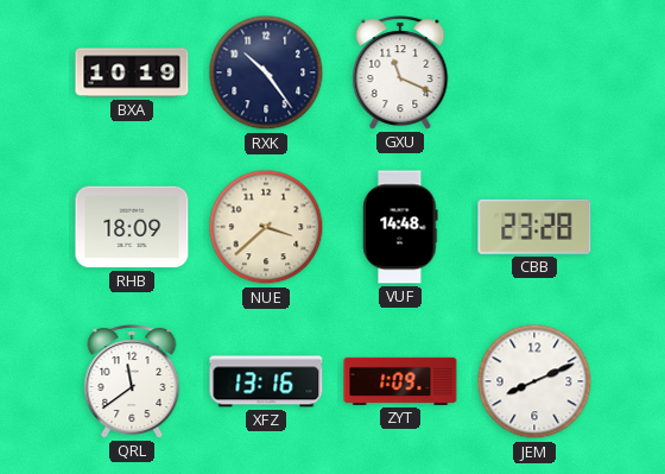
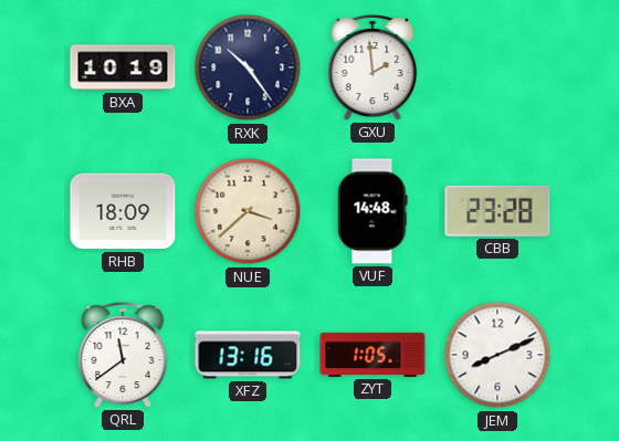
GXU: 11:19 -> 1:59
ZYT: 1:09 -> 1:05
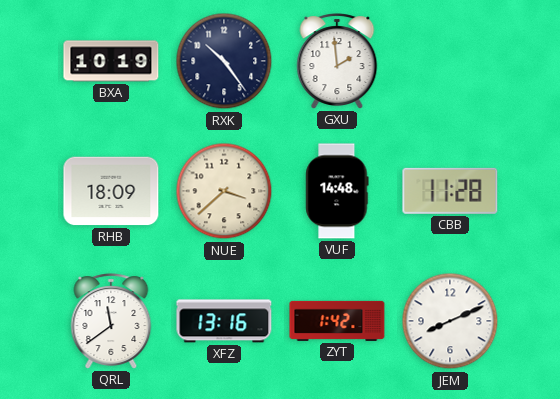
CBB: 23:28 -> 11:28
ZYT: 1:05 -> 1:42
